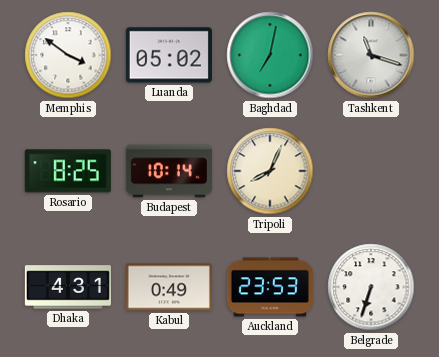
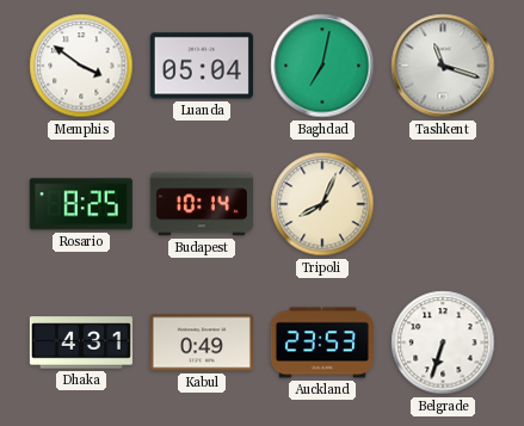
Luanda: 05:02 -> 05:04
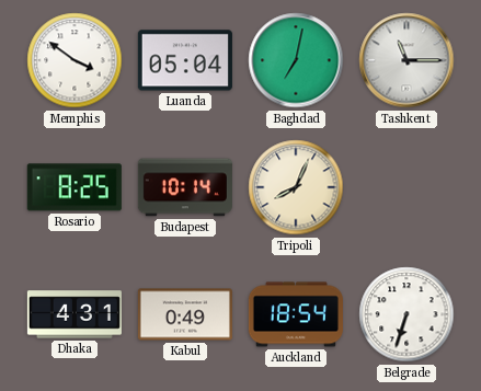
Tashkent: 11:18 -> 11:15
Auckland: 23:53 -> 18:54
